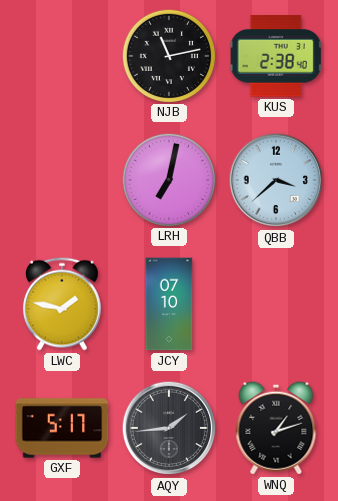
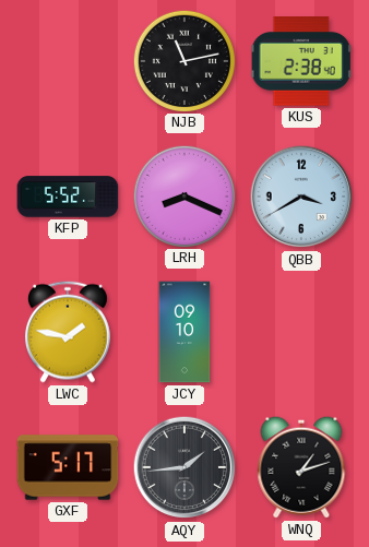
KFP: none -> 5:52
LRH: 7:02 -> 8:19
QBB: 3:38 -> 3:40
JCY: 07:10 -> 09:10
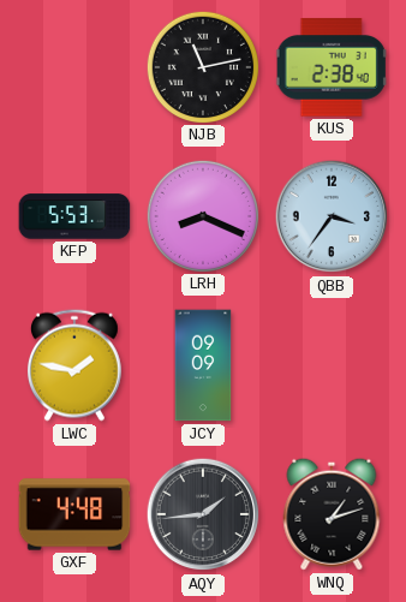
KFP: 5:52 -> 5:53
QBB: 3:40 -> 3:36
JCY: 09:10 -> 09:09
GXF: 5:17 -> 4:48
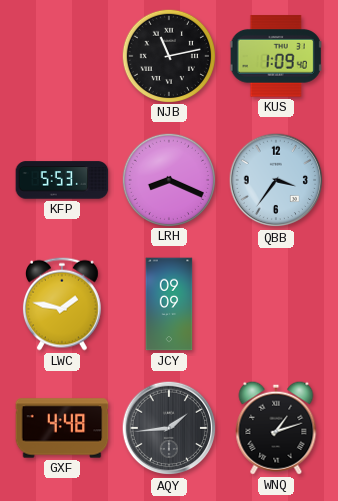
KUS: 2:38 -> 1:09
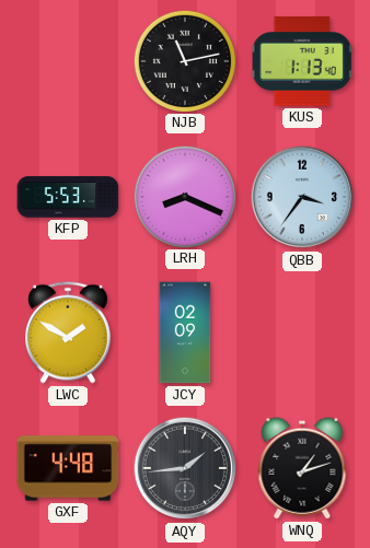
KUS: 1:09 -> 1:13
LWC: 1:47 -> 1:50
JCY: 09:09 -> 02:09
